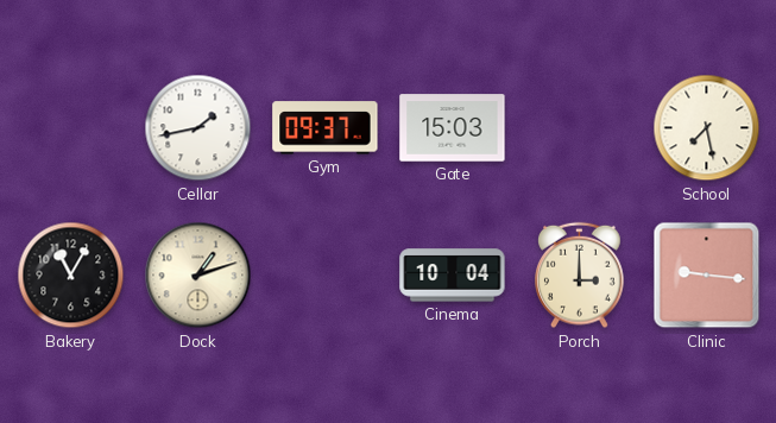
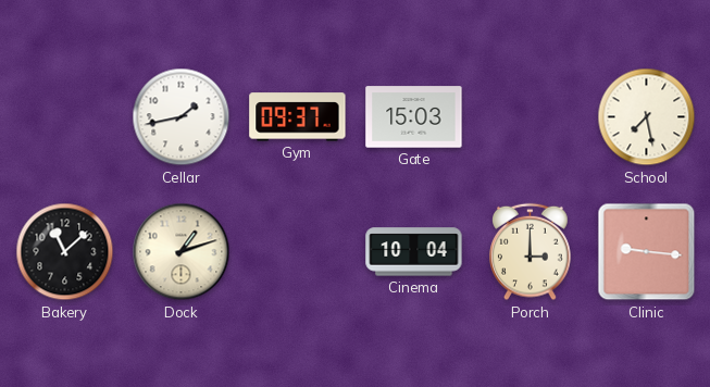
Bakery: 11:05 -> 11:08
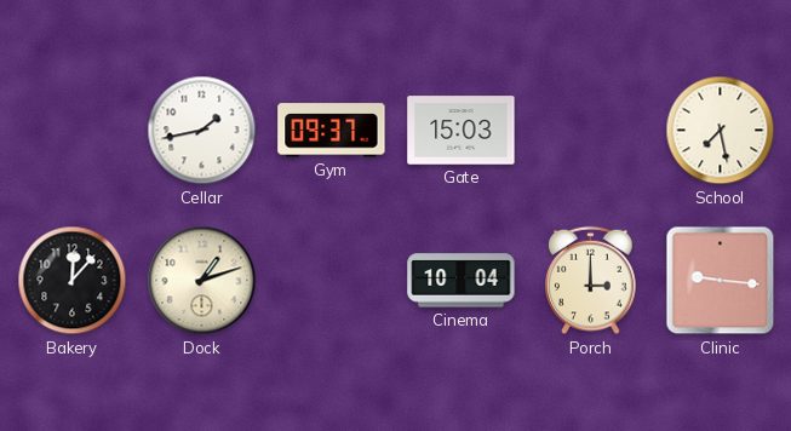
Bakery: 11:08 -> 12:07
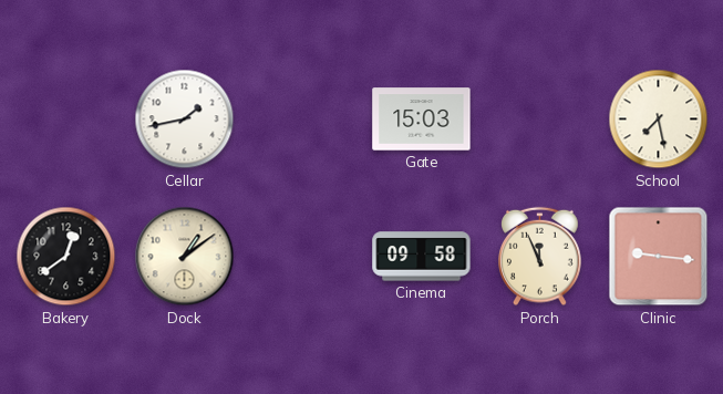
Gym: 09:37 -> none
Bakery: 12:07 -> 12:39
Dock: 1:12 -> 1:09
Cinema: 10:04 -> 09:58
Porch: 3:00 -> 11:56
